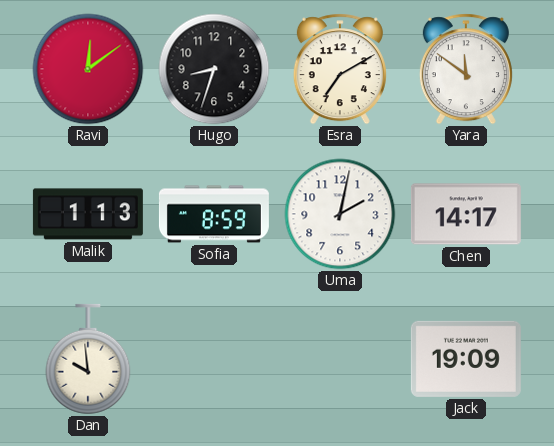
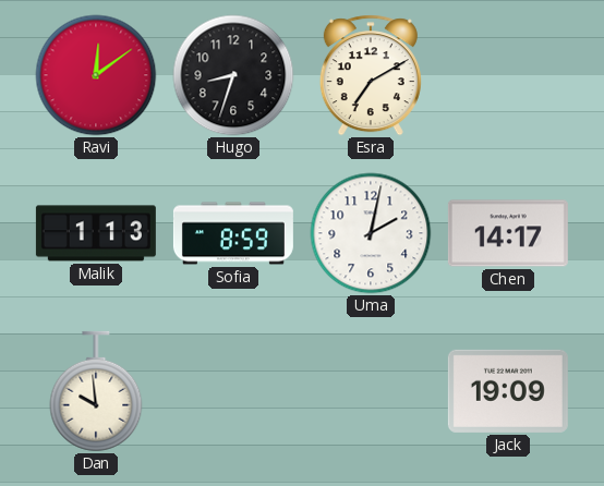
Yara: 11:51 -> none
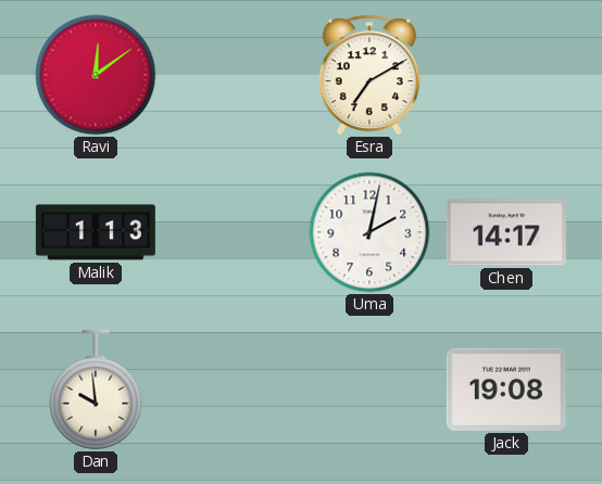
Hugo: 8:33 -> none
Sofia: 8:59 -> none
Jack: 19:09 -> 19:08
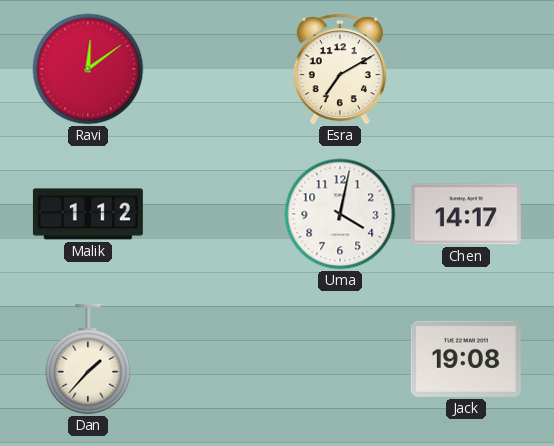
Malik: 1:13 -> 1:12
Uma: 2:02 -> 4:02
Dan: 9:59 -> 1:37
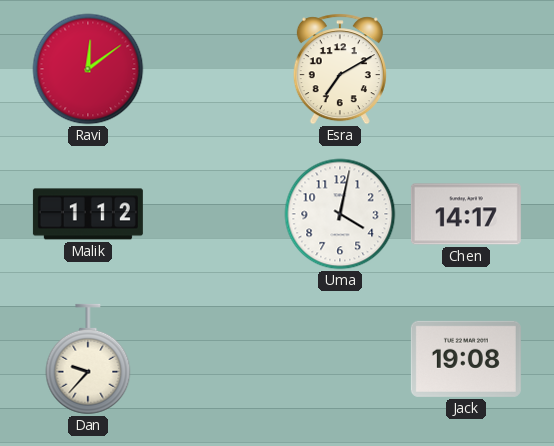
Dan: 1:37 -> 9:37
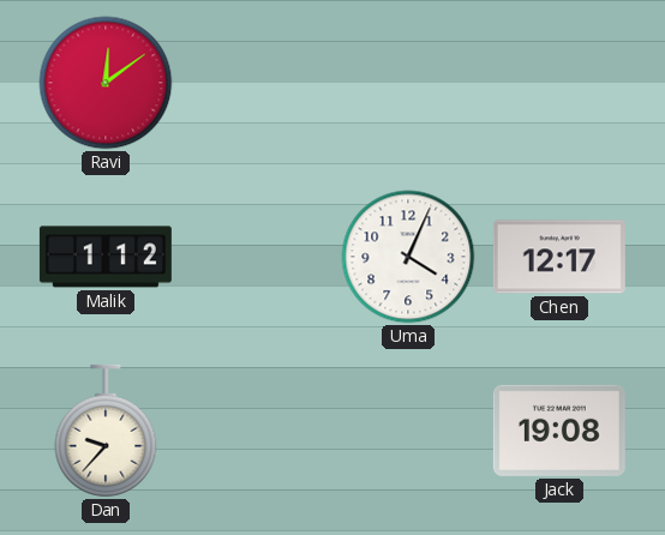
Esra: 7:10 -> none
Uma: 4:02 -> 4:04
Chen: 14:17 -> 12:17
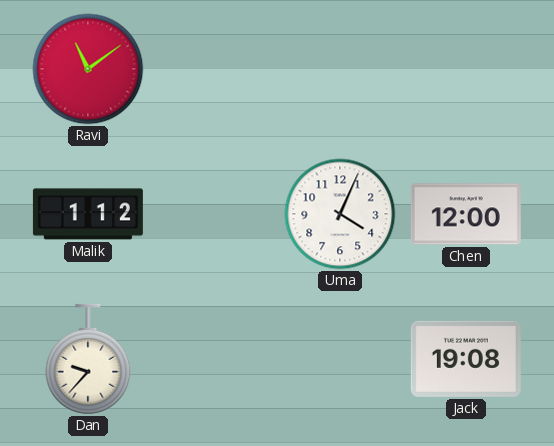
Ravi: 12:09 -> 11:09
Chen: 12:17 -> 12:00
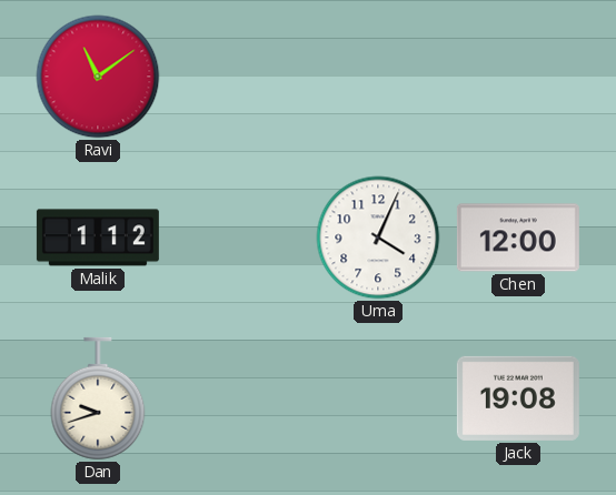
Dan: 9:37 -> 9:42
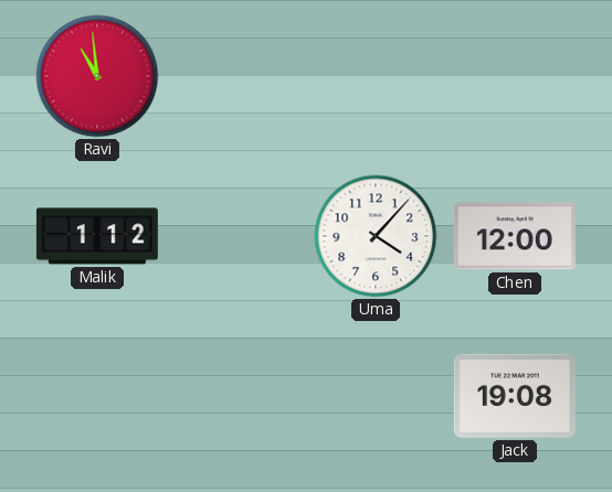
Ravi: 11:09 -> 10:59
Uma: 4:04 -> 4:07
Dan: 9:42 -> none
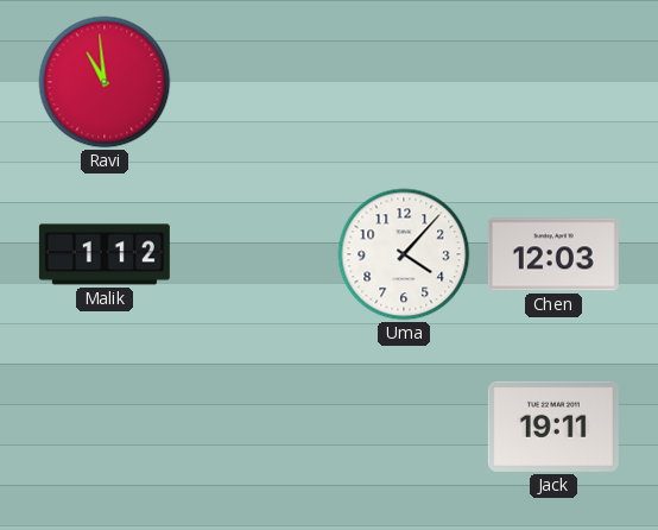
Chen: 12:00 -> 12:03
Jack: 19:08 -> 19:11
